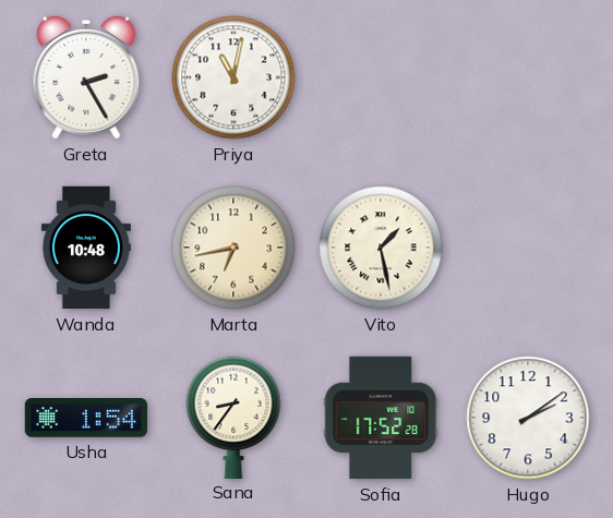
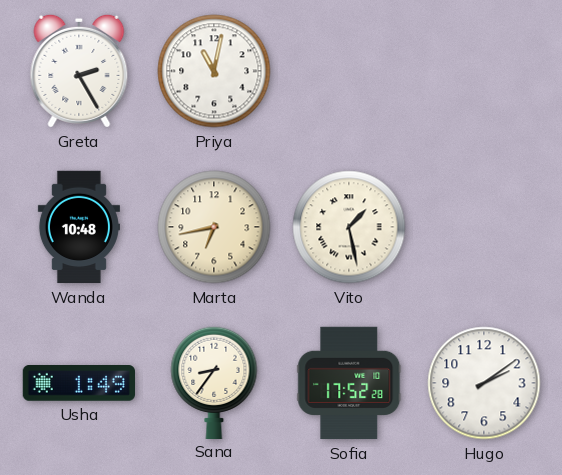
Usha: 1:54 -> 1:49
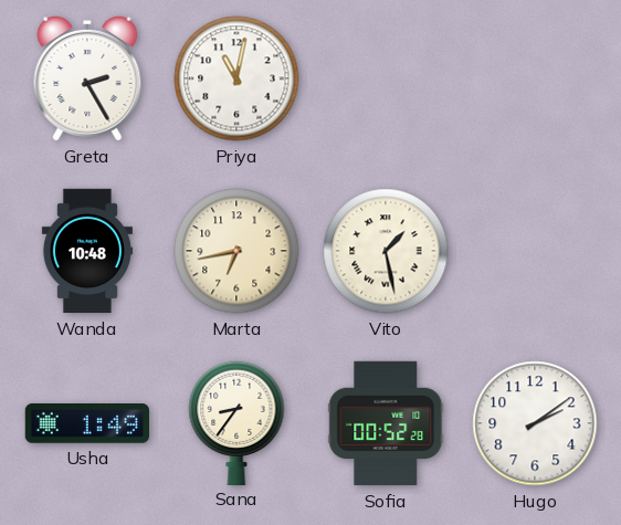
Sofia: 17:52 -> 00:52
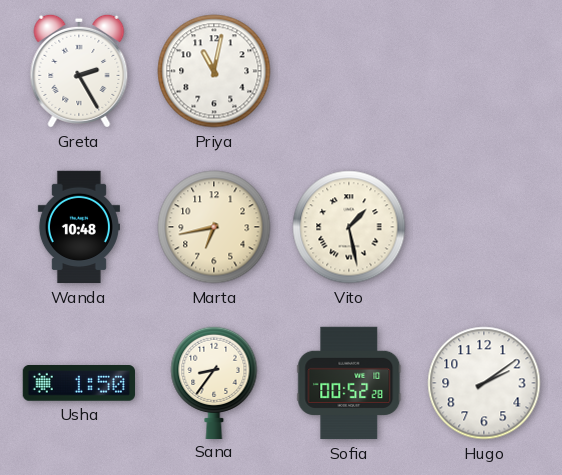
Usha: 1:49 -> 1:50
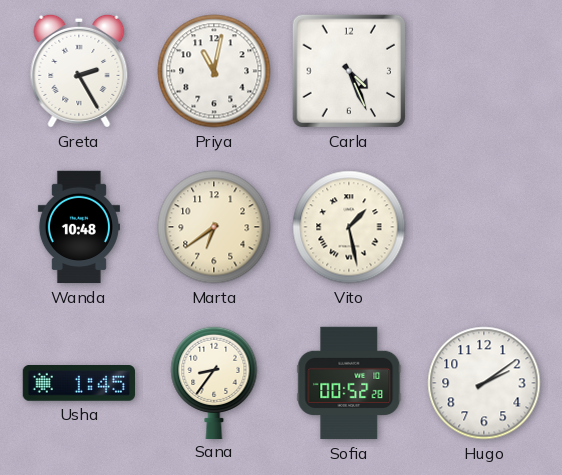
Carla: none -> 4:26
Marta: 6:43 -> 6:39
Usha: 1:50 -> 1:45
